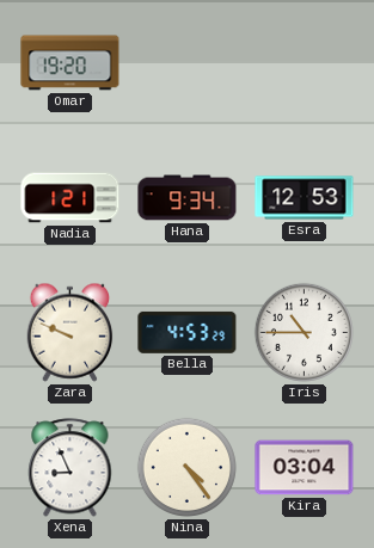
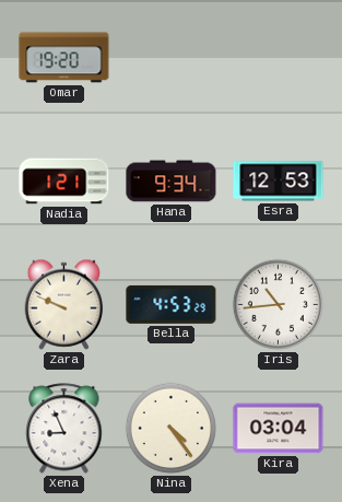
Iris: 10:45 -> 10:44
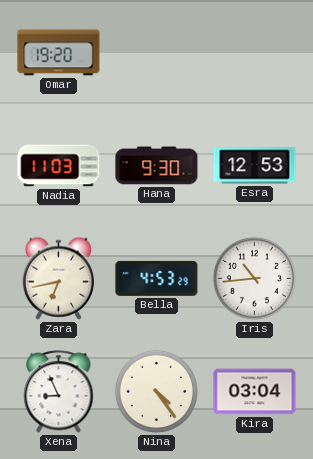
Nadia: 1:21 -> 11:03
Hana: 9:34 -> 9:30
Zara: 9:49 -> 6:43
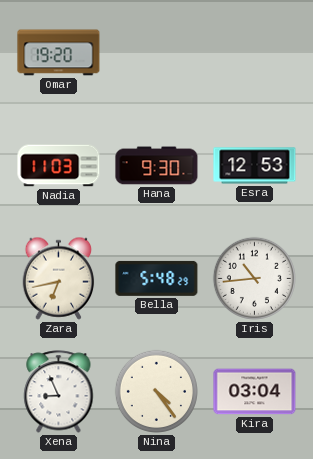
Bella: 4:53 -> 5:48
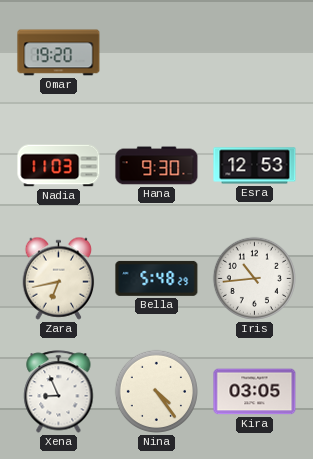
Kira: 03:04 -> 03:05
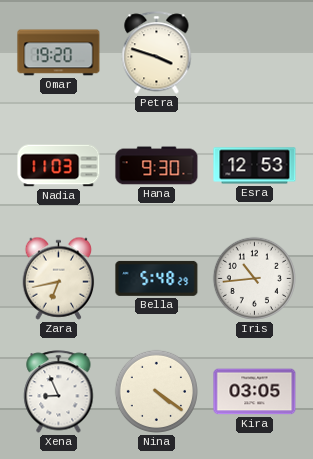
Petra: none -> 3:48
Nina: 4:24 -> 4:21
